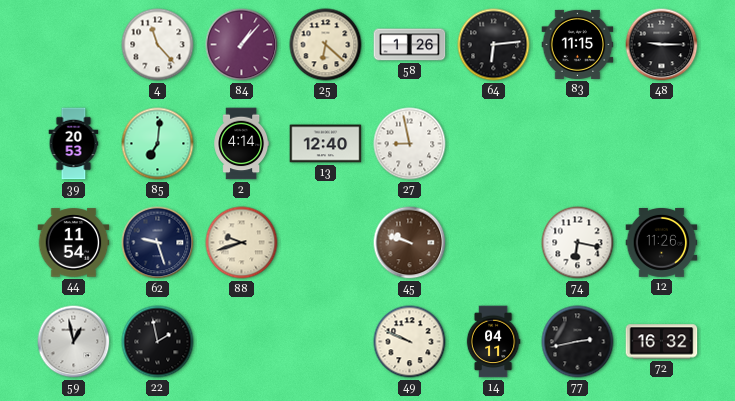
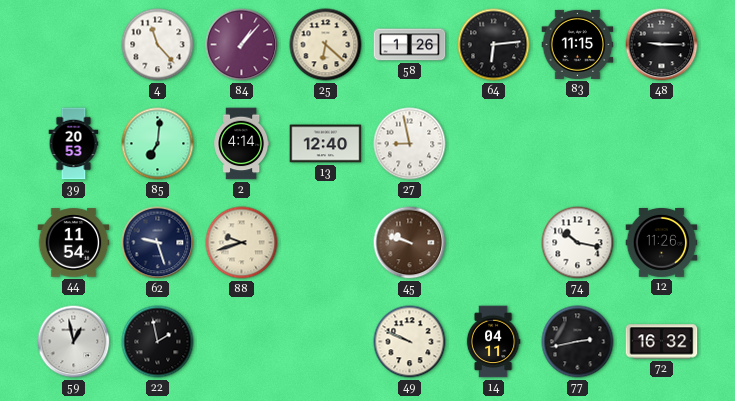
74: 6:17 -> 10:17
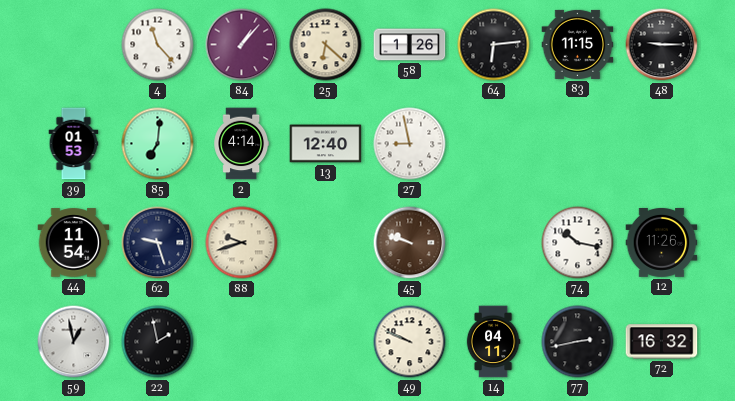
39: 20:53 -> 01:53
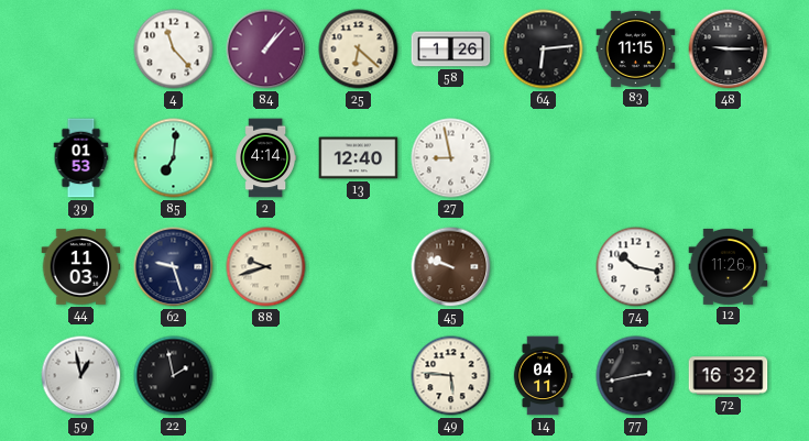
44: 11:54 -> 11:03
49: 9:49 -> 5:46
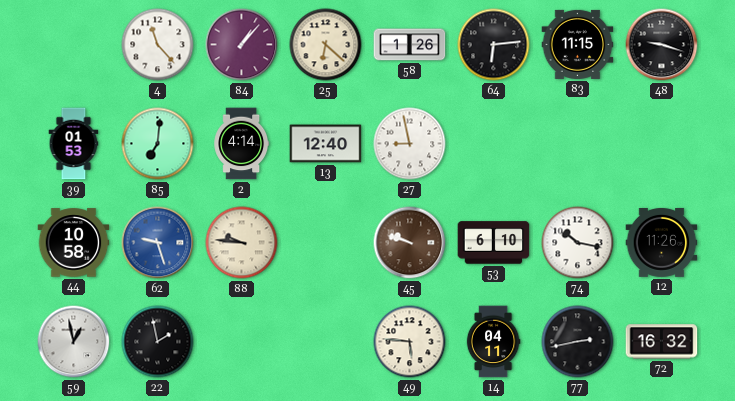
48: 9:15 -> 9:18
44: 11:03 -> 10:58
62 dial: navy -> blue
88: 9:42 -> 9:46
53: none -> 6:10
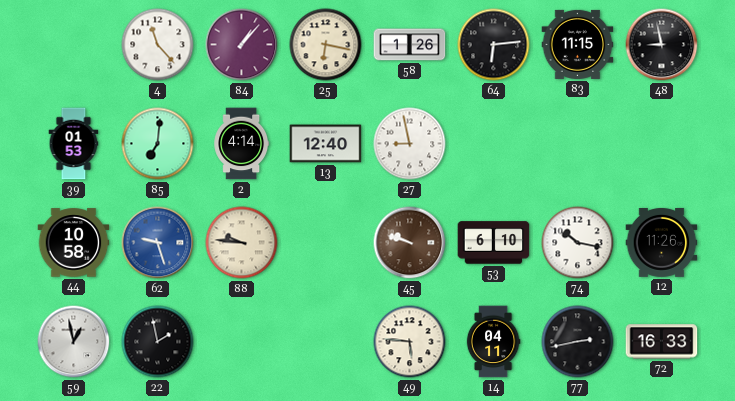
25: 6:22 -> 6:17
48: 9:18 -> 8:58
72: 16:32 -> 16:33
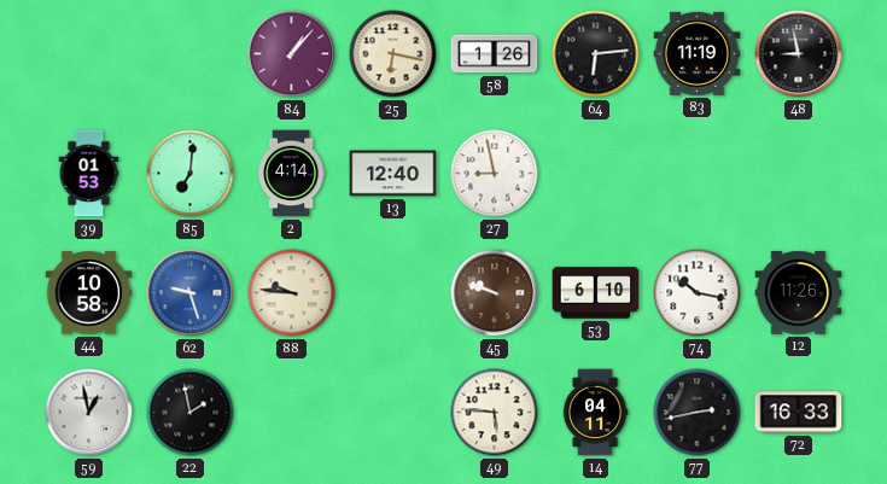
4: 11:23 -> none
83: 11:15 -> 11:19
